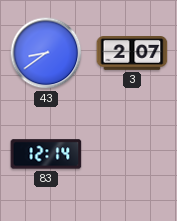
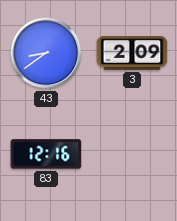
3: 2:07 -> 2:09
83: 12:14 -> 12:16
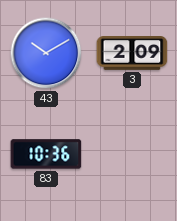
43: 8:39 -> 10:10
83: 12:16 -> 10:36
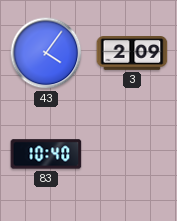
43: 10:10 -> 4:06
83: 10:36 -> 10:40
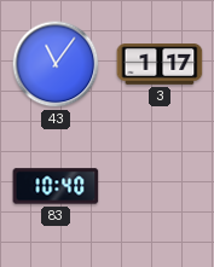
43: 4:06 -> 11:06
3: 2:09 -> 1:17
